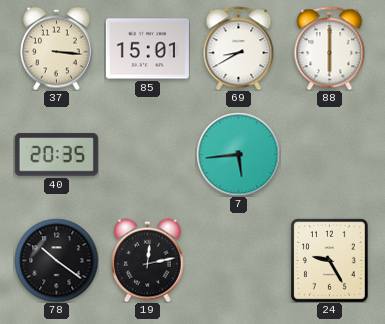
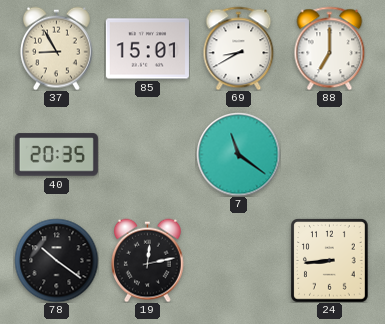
37: 3:16 -> 8:55
88: 6:00 -> 7:00
7: 5:44 -> 11:21
24: 9:25 -> 8:44
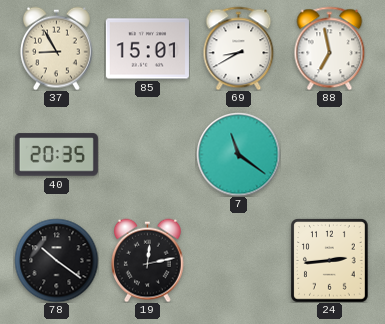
88: 7:00 -> 6:58
24: 8:44 -> 2:44
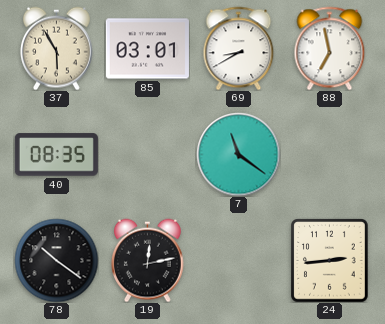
37: 8:55 -> 5:55
85: 15:01 -> 03:01
40: 20:35 -> 08:35
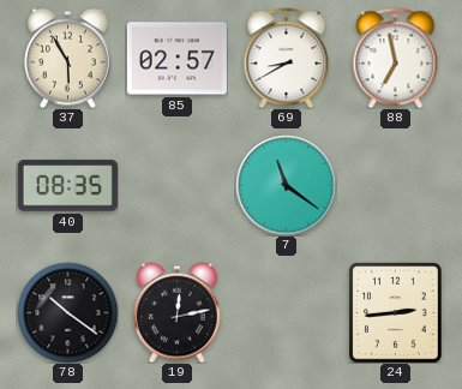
85: 03:01 -> 02:57
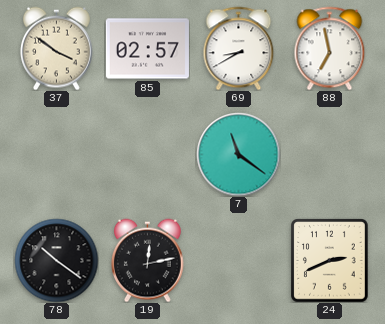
37: 5:55 -> 3:51
40: 08:35 -> none
24: 2:44 -> 2:41
